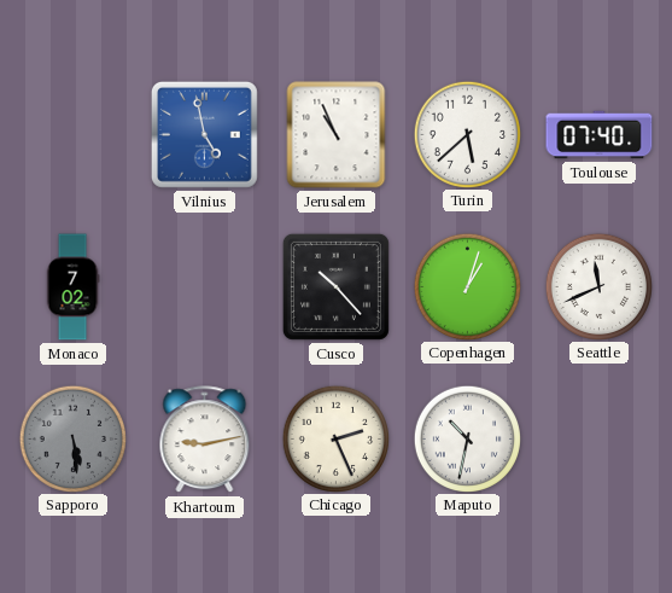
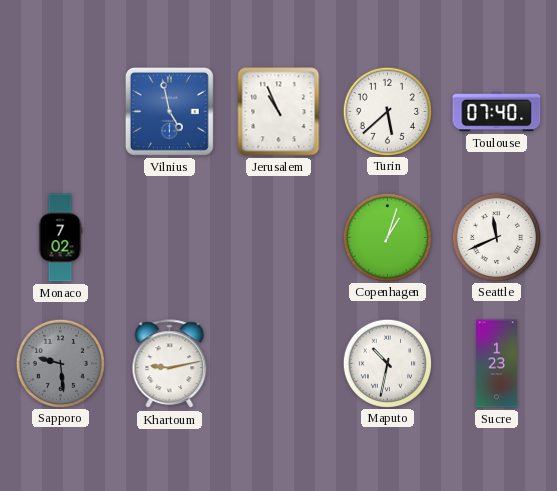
Cusco: 10:23 -> none
Sapporo: 5:29 -> 9:29
Chicago: 2:26 -> none
Sucre: none -> 1:23
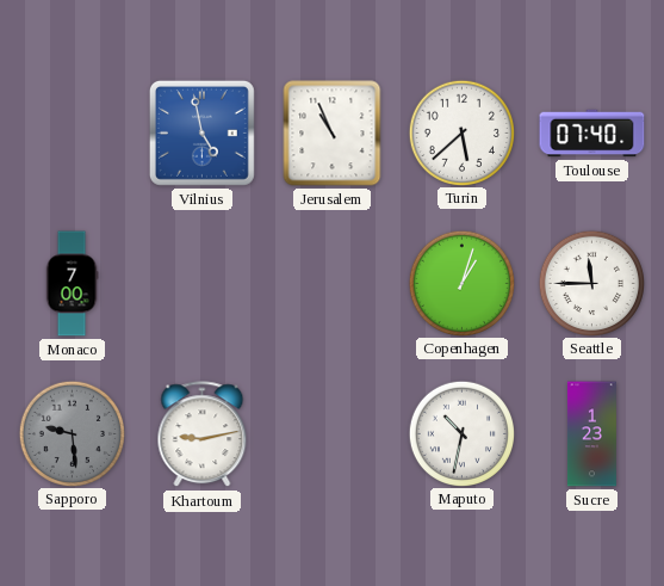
Monaco: 7:02 -> 7:00
Seattle: 11:41 -> 11:45
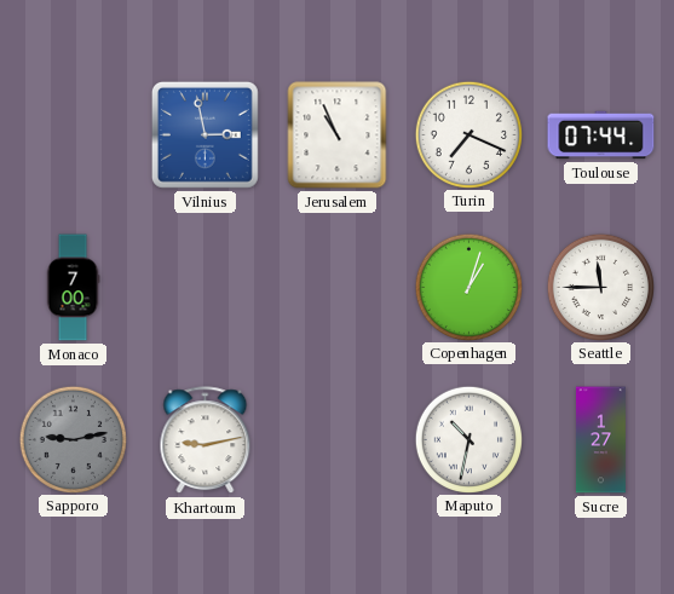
Vilnius: 4:58 -> 2:58
Turin: 5:38 -> 7:19
Toulouse: 07:40 -> 07:44
Sapporo: 9:29 -> 9:13
Sucre: 1:23 -> 1:27
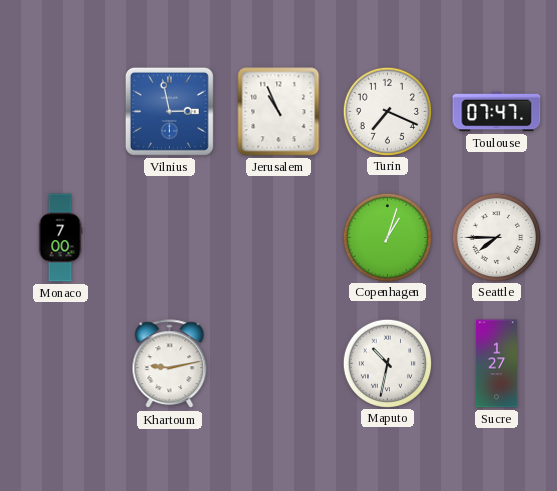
Toulouse: 07:44 -> 07:47
Seattle: 11:45 -> 7:45
Sapporo: 9:13 -> none
